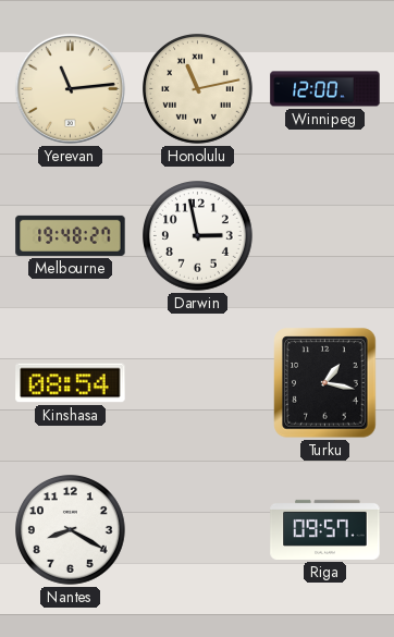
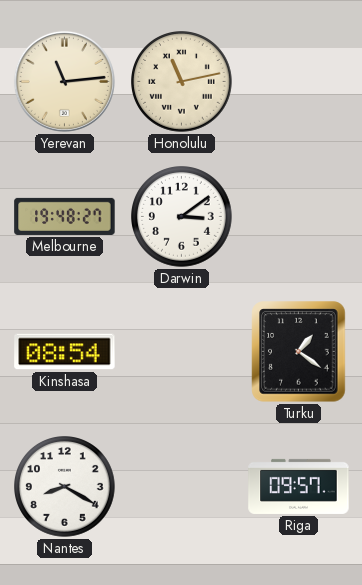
Winnipeg: 12:00 -> none
Darwin: 2:58 -> 3:09
Turku: 1:17 -> 1:21
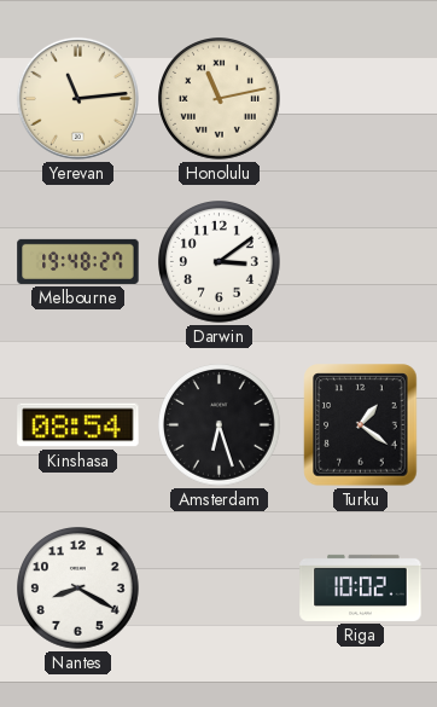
Amsterdam: none -> 6:27
Riga: 09:57 -> 10:02
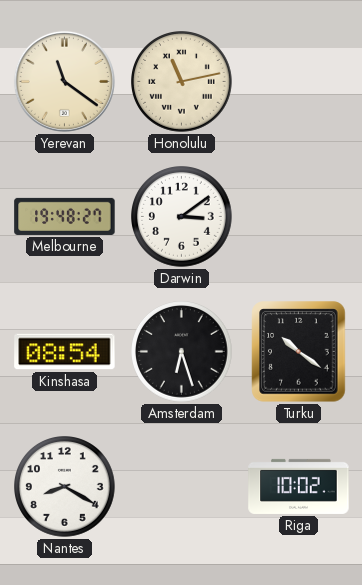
Yerevan: 11:14 -> 11:21
Turku: 1:21 -> 10:21
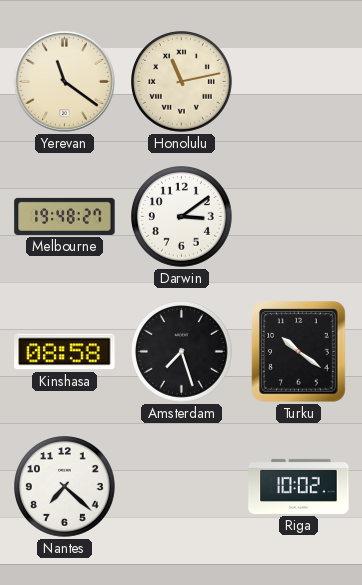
Kinshasa: 08:54 -> 08:58
Amsterdam: 6:27 -> 7:27
Nantes: 8:20 -> 7:22
